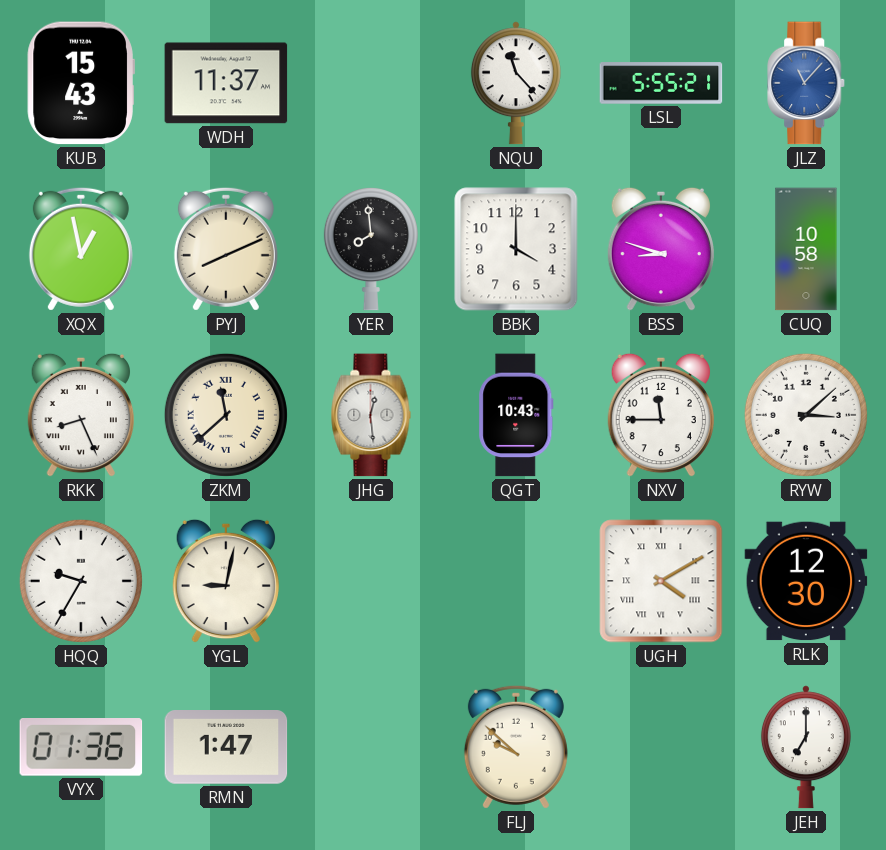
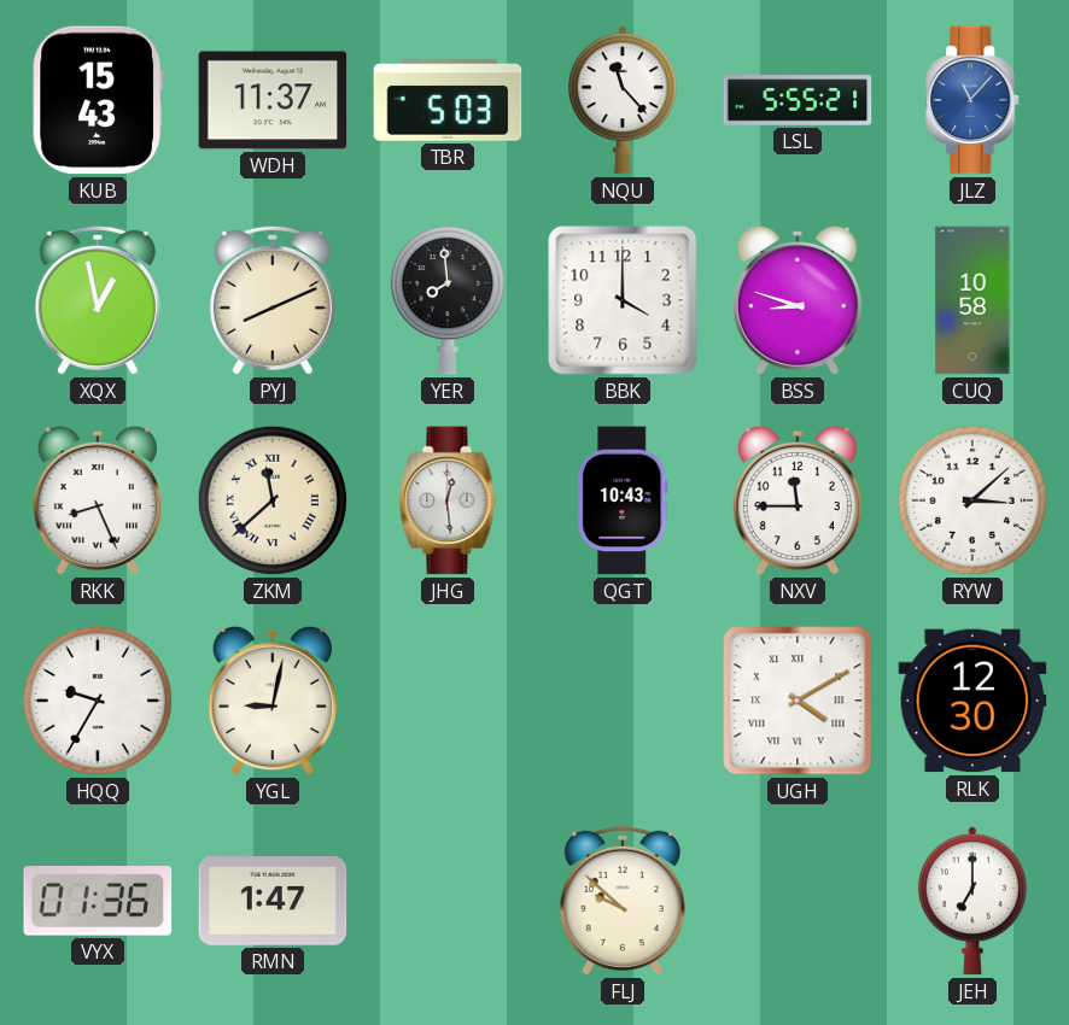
TBR: none -> 5:03
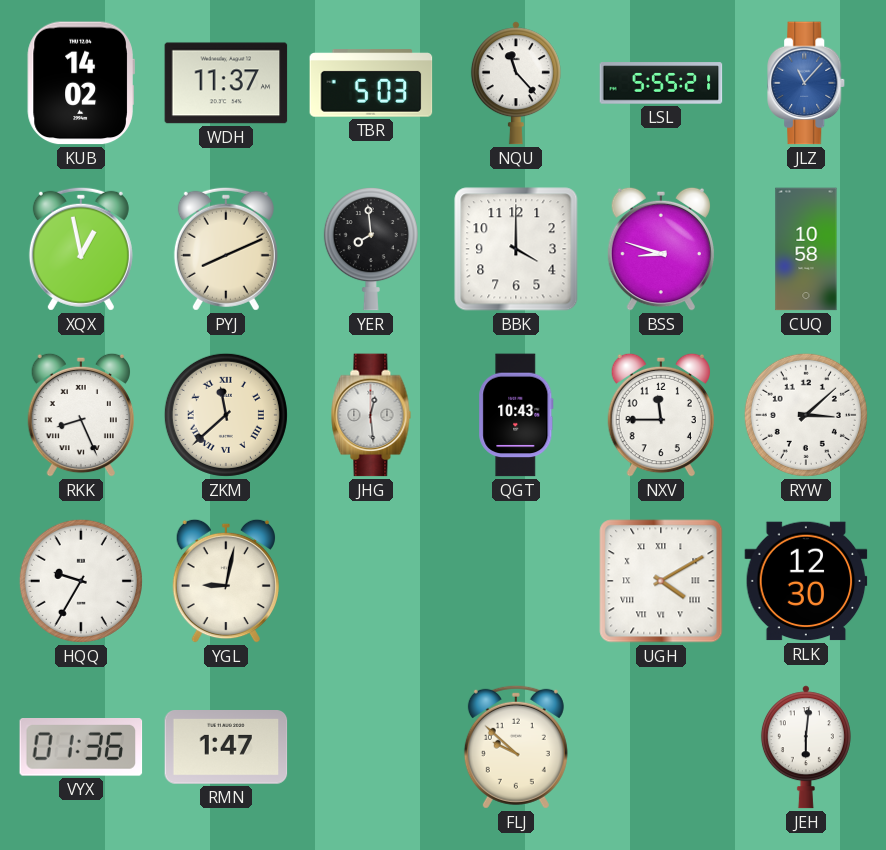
KUB: 15:43 -> 14:02
JEH: 7:00 -> 6:01
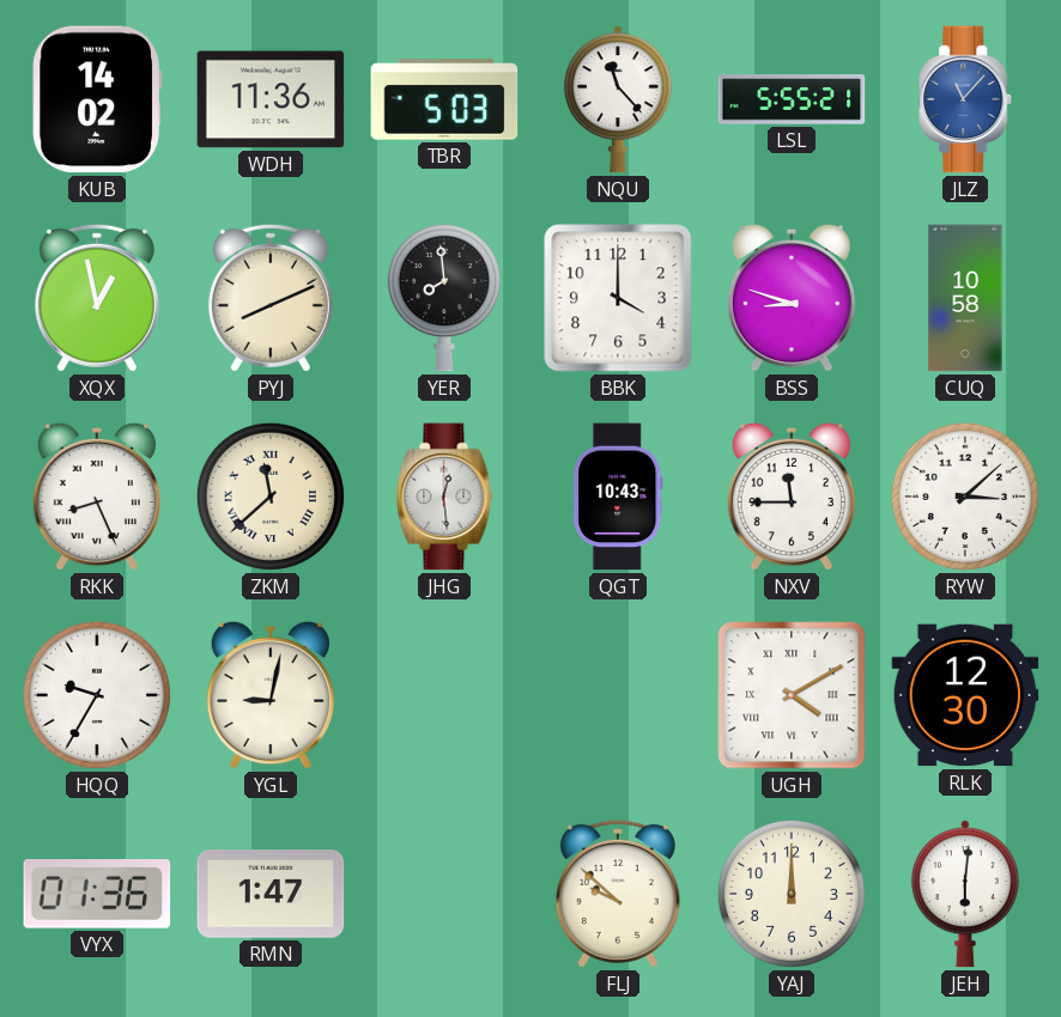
WDH: 11:37 -> 11:36
YAJ: none -> 12:00
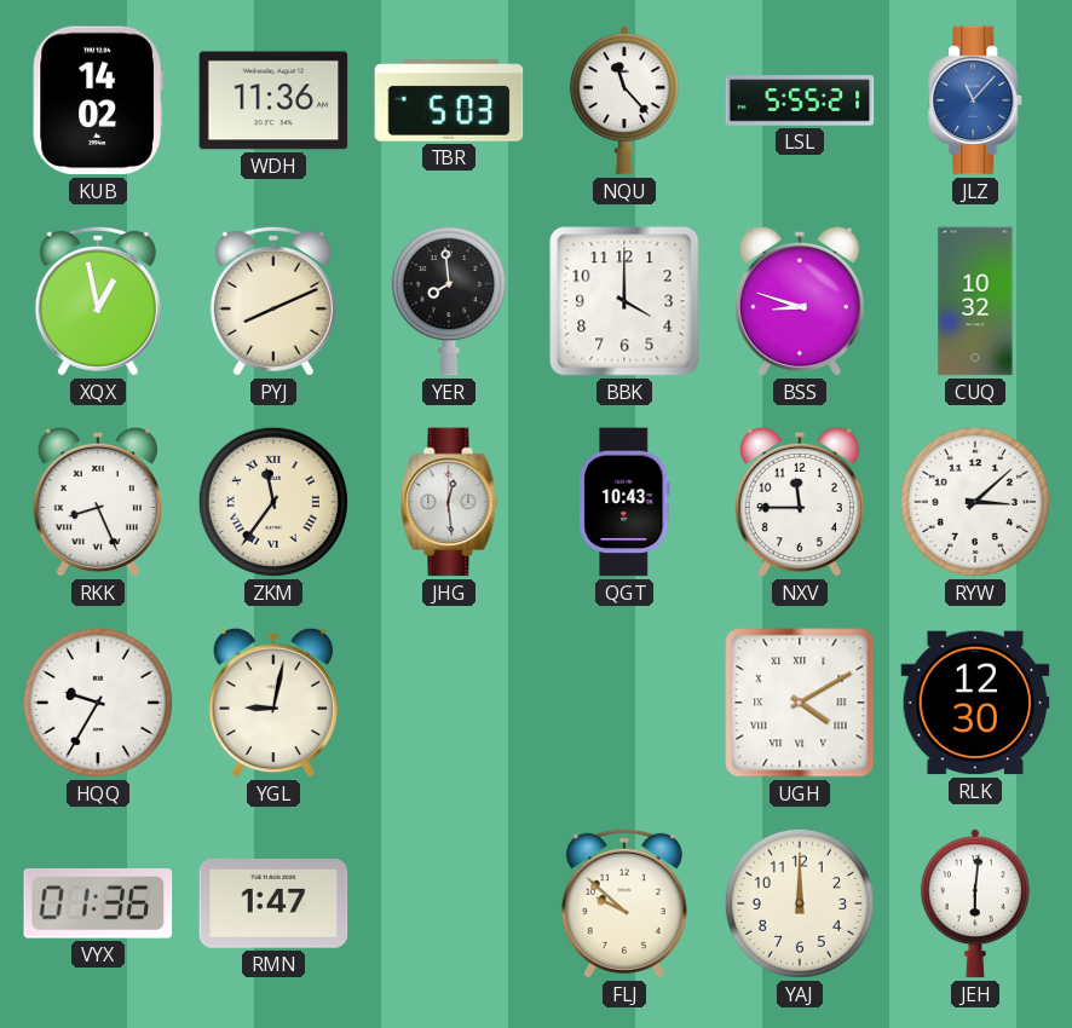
CUQ: 10:58 -> 10:32
ZKM: 11:38 -> 11:36
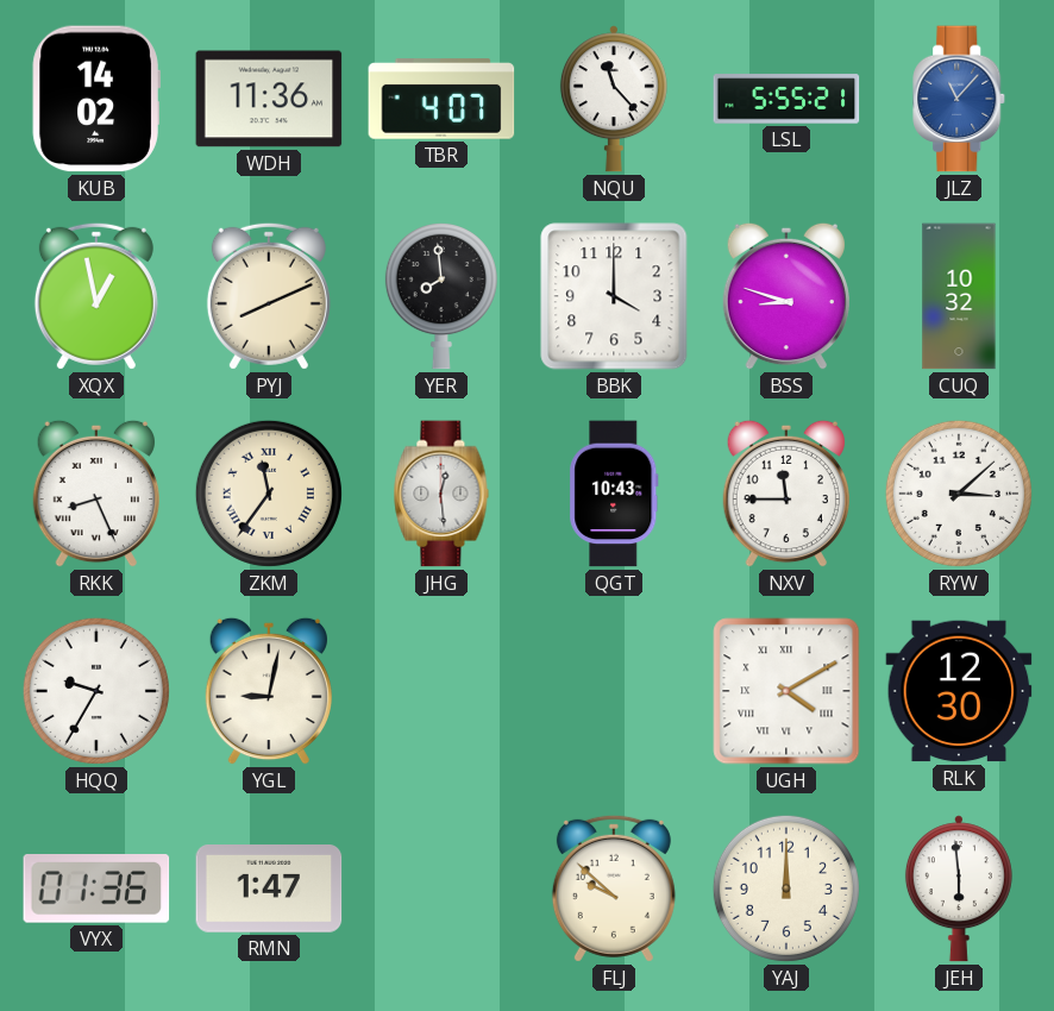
TBR: 5:03 -> 4:07
JEH: 6:01 -> 5:59
